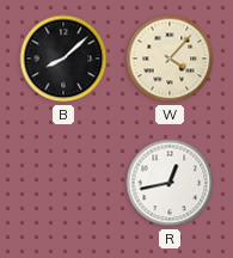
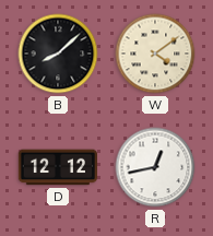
W: 4:07 -> 4:09
D: none -> 12:12
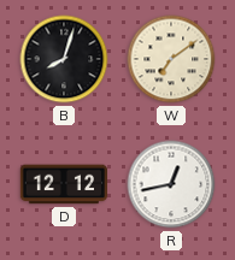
B: 8:08 -> 8:03
W: 4:09 -> 7:09
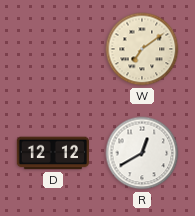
B: 8:03 -> none
R: 12:43 -> 12:40
